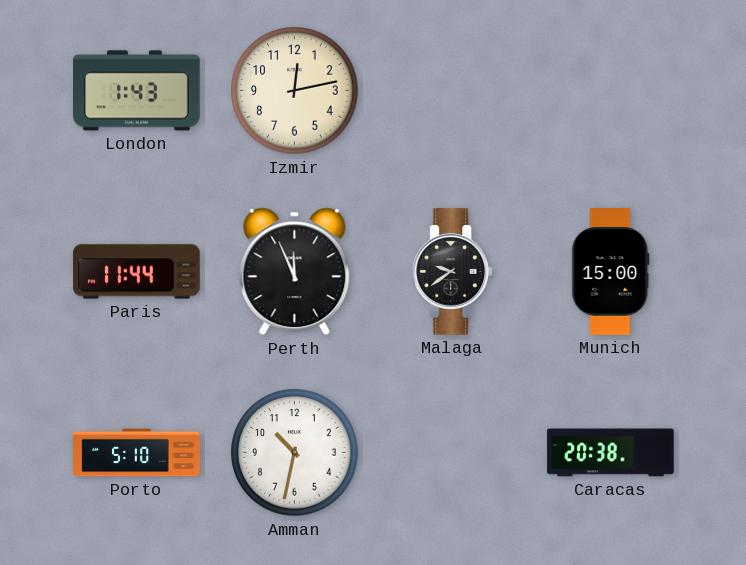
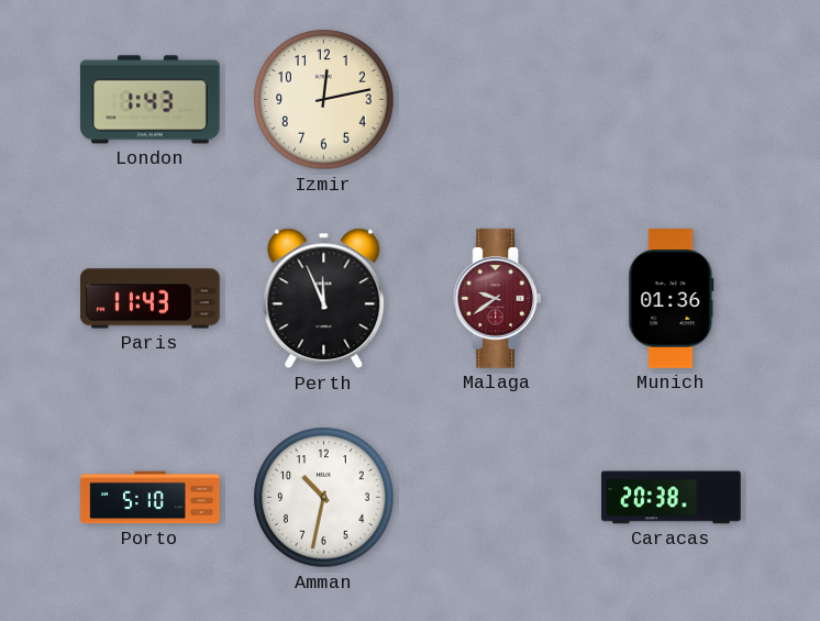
Paris: 11:44 -> 11:43
Malaga dial: black -> burgundy
Munich: 15:00 -> 01:36
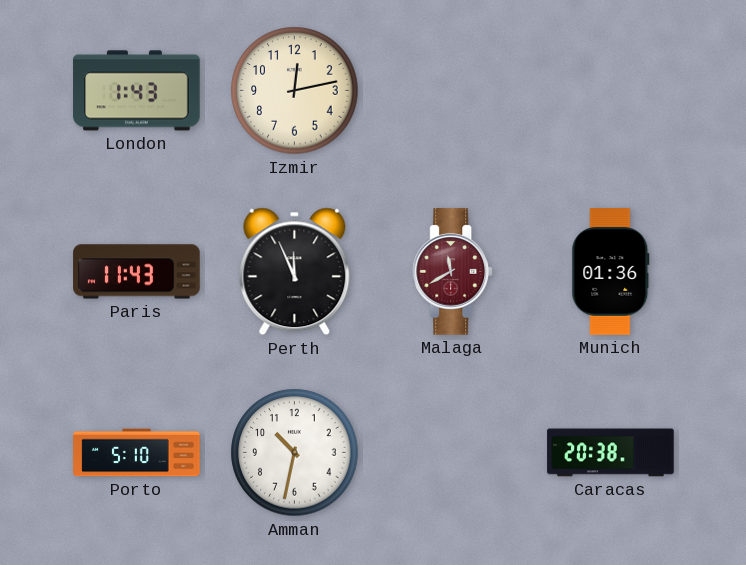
Malaga: 9:39 -> 11:40
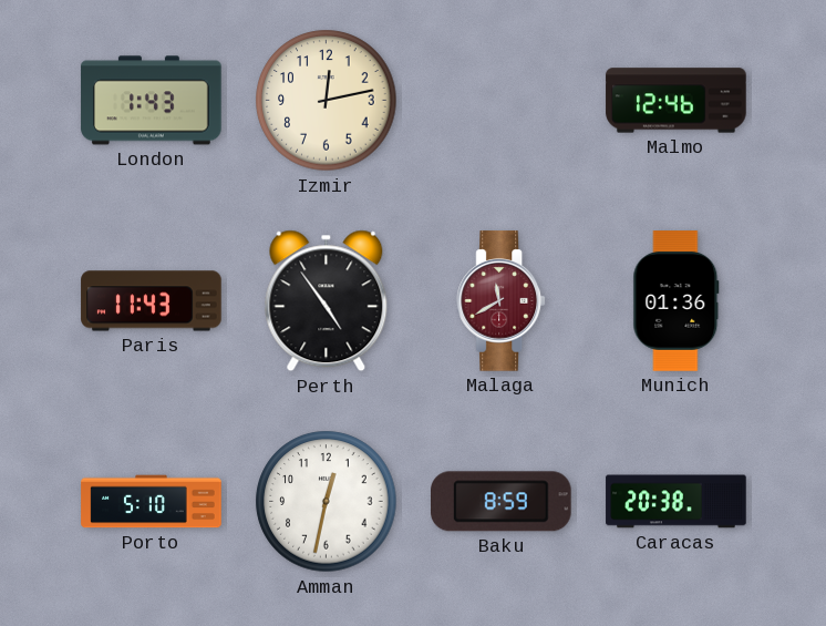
Malmo: none -> 12:46
Perth: 11:56 -> 4:54
Amman: 10:32 -> 12:32
Baku: none -> 8:59
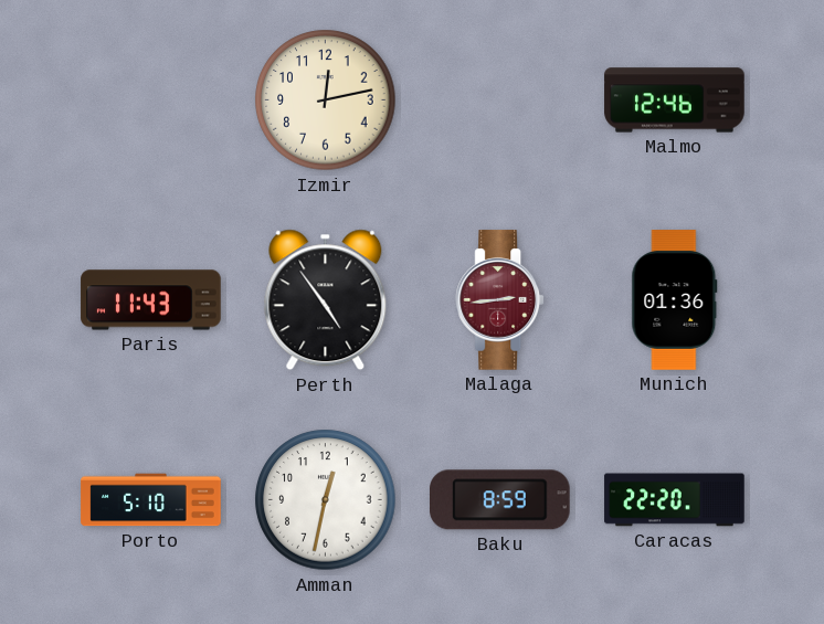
London: 1:43 -> none
Malaga: 11:40 -> 2:44
Caracas: 20:38 -> 22:20
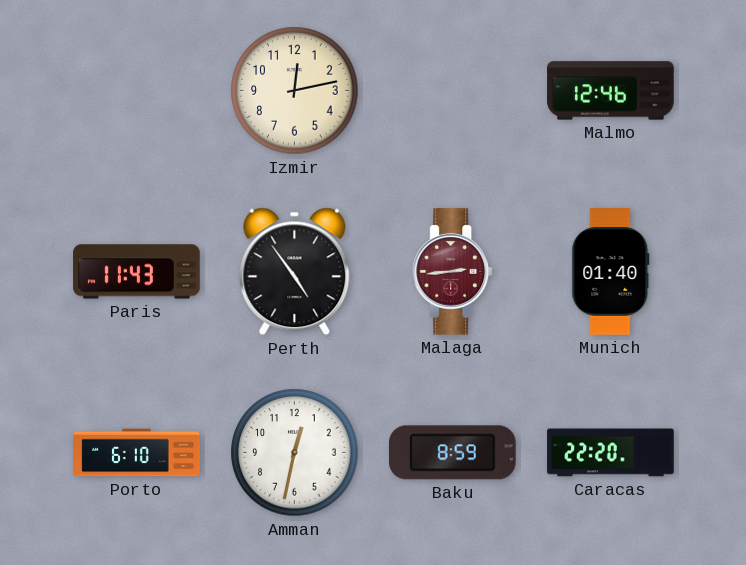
Munich: 01:36 -> 01:40
Porto: 5:10 -> 6:10
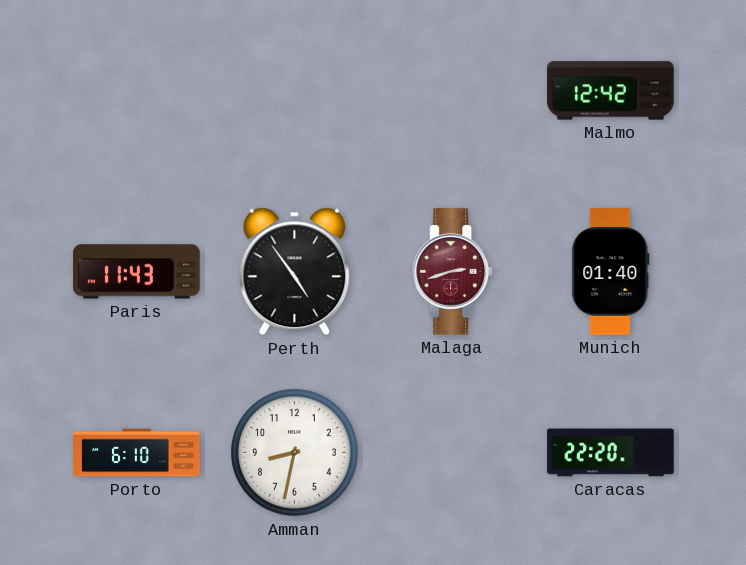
Izmir: 12:13 -> none
Malmo: 12:46 -> 12:42
Malaga: 2:44 -> 2:42
Amman: 12:32 -> 8:32
Baku: 8:59 -> none
